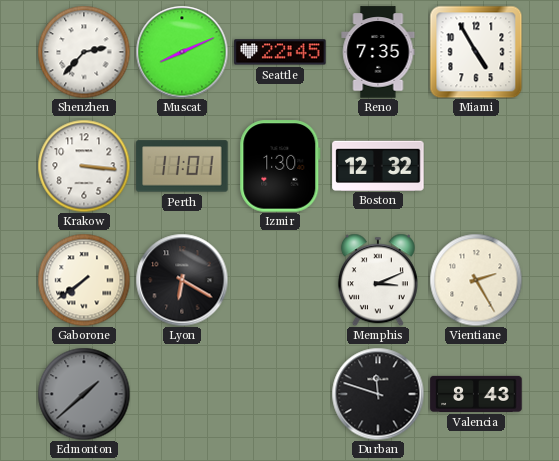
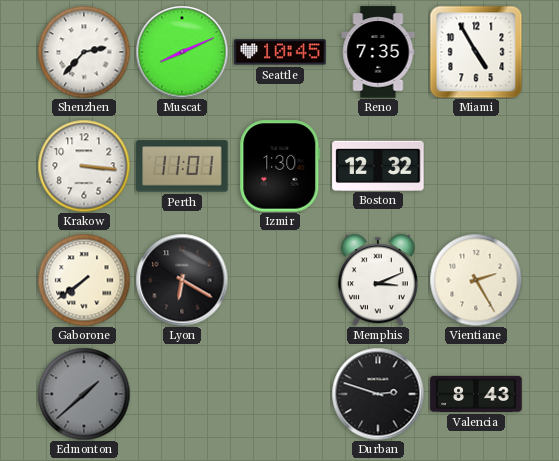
Seattle: 22:45 -> 10:45
Durban: 11:48 -> 2:48
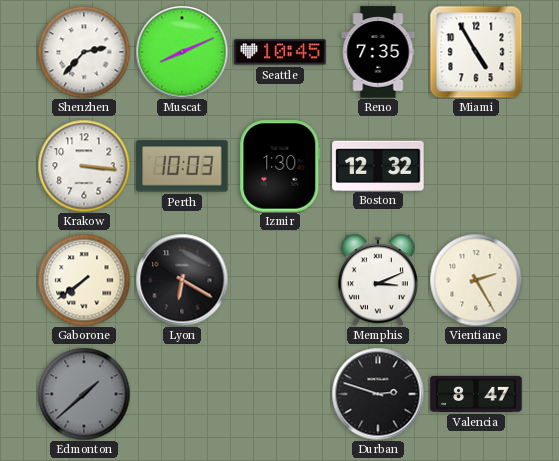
Perth: 11:01 -> 10:03
Valencia: 8:43 -> 8:47
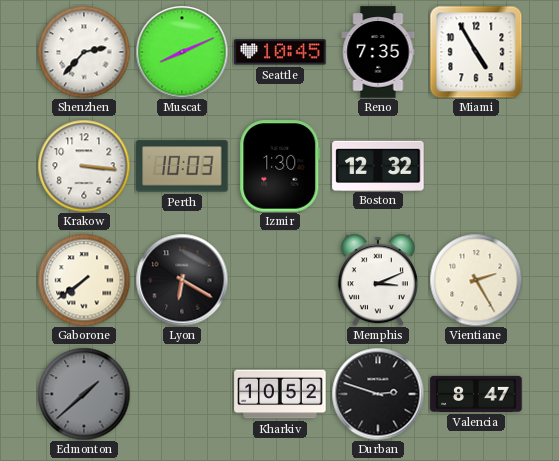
Kharkiv: none -> 10:52
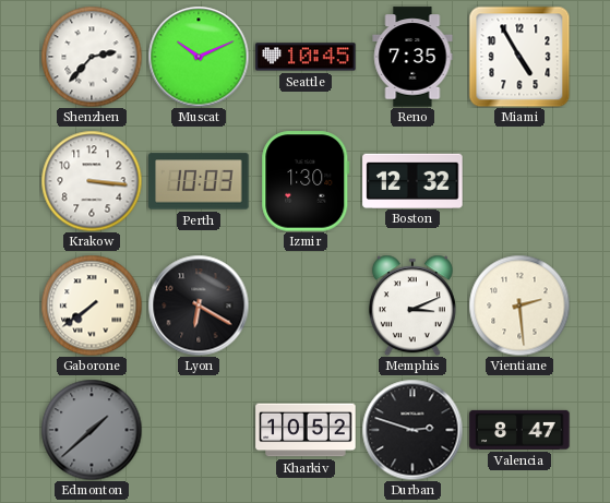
Muscat: 8:11 -> 10:11
Vientiane: 2:25 -> 2:29
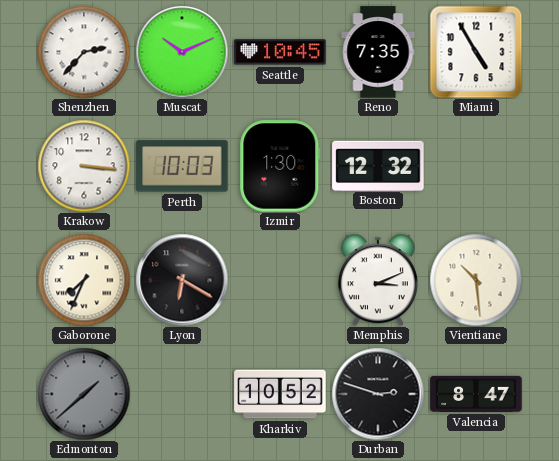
Gaborone: 7:39 -> 7:34
Vientiane: 2:29 -> 10:29
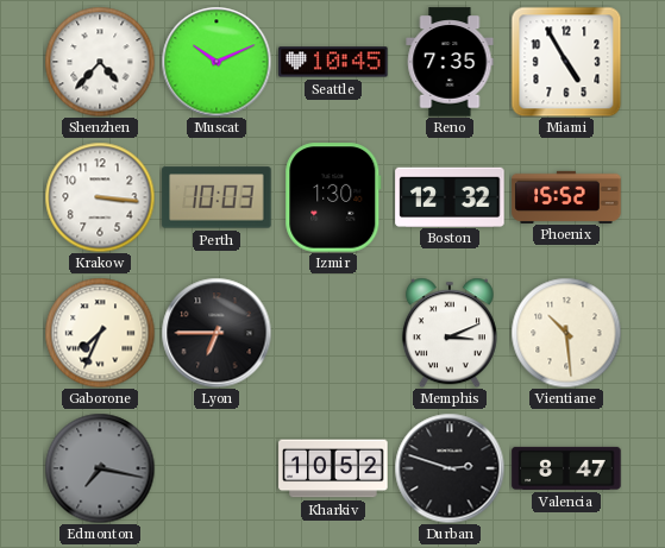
Shenzhen: 2:37 -> 4:37
Phoenix: none -> 15:52
Lyon: 6:20 -> 6:45
Edmonton: 1:38 -> 7:17
